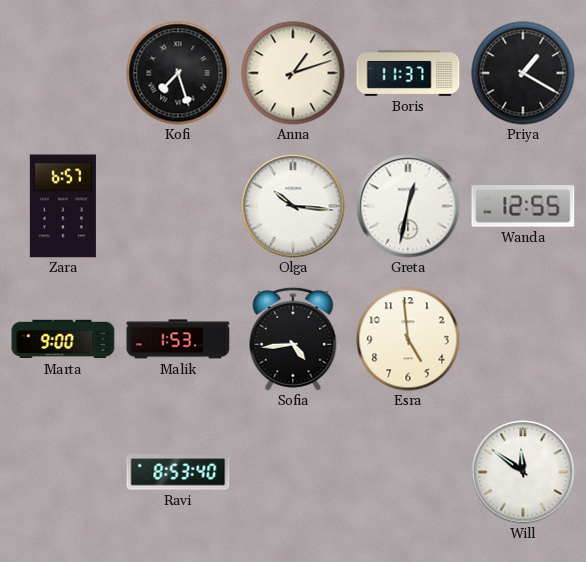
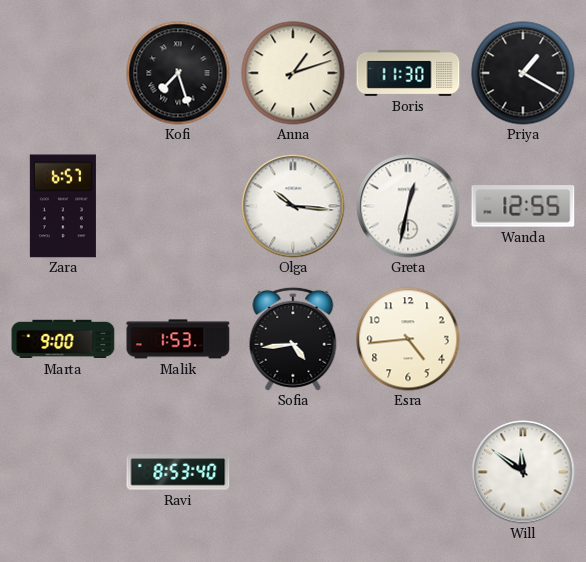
Boris: 11:37 -> 11:30
Esra: 4:59 -> 4:44
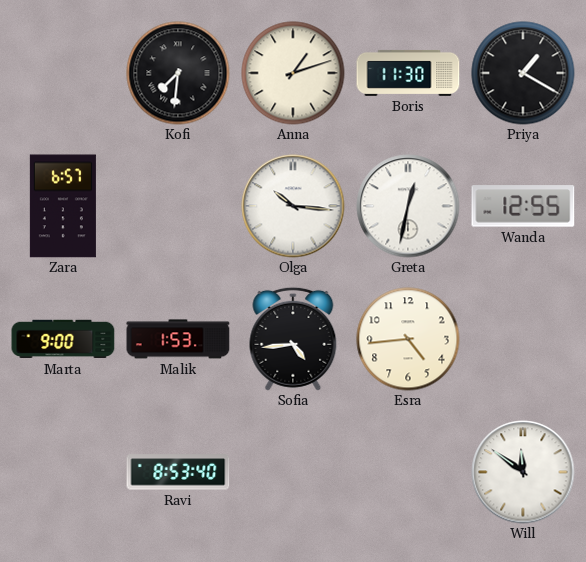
Kofi: 7:27 -> 7:31
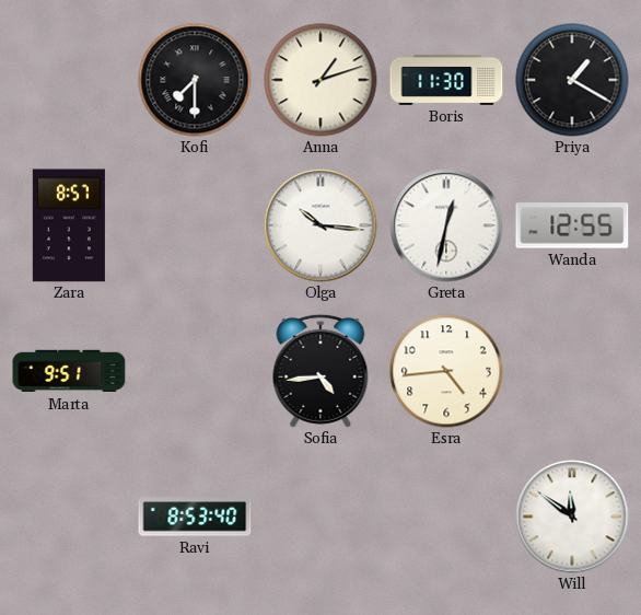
Kofi: 7:31 -> 7:30
Zara: 6:57 -> 8:57
Marta: 9:00 -> 9:51
Malik: 1:53 -> none
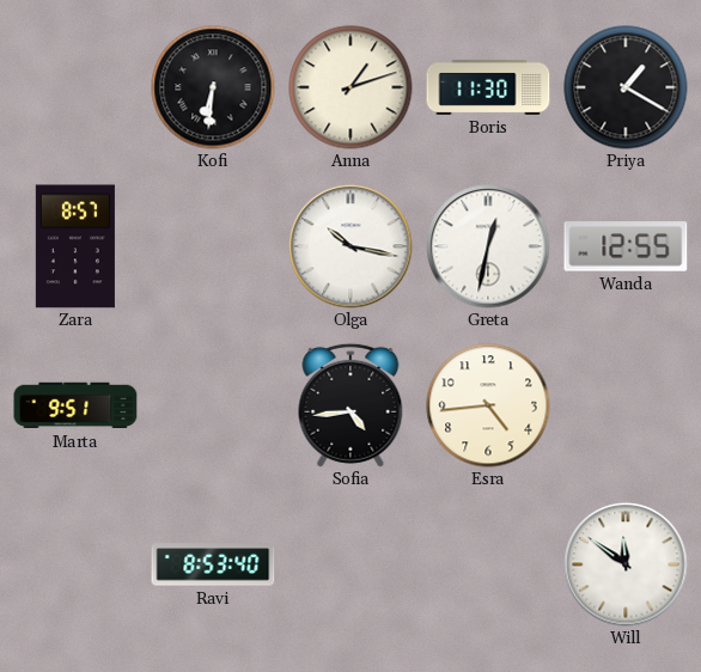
Kofi: 7:30 -> 6:31
Olga: 10:16 -> 10:17
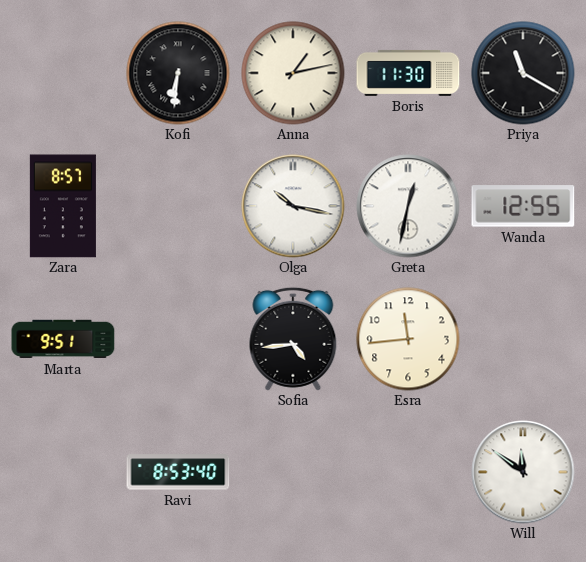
Anna: 1:12 -> 1:13
Priya: 1:20 -> 11:20
Esra: 4:44 -> 11:44
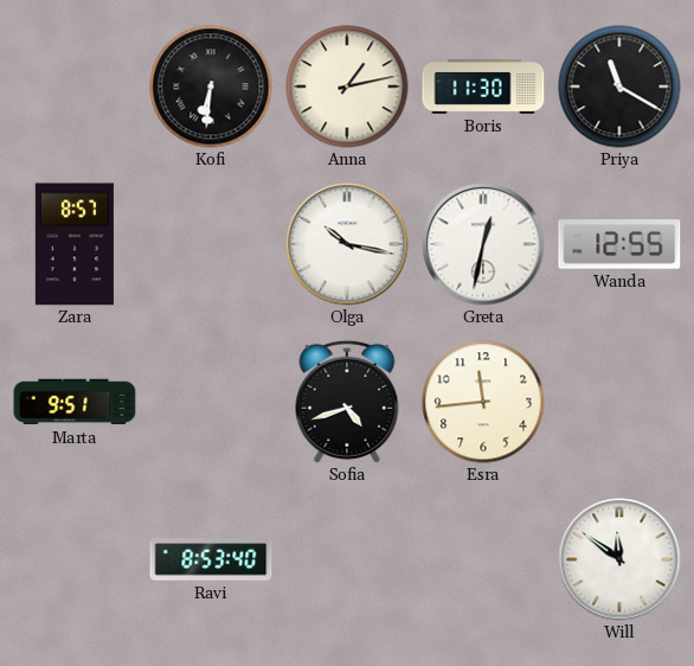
Sofia: 4:44 -> 4:42
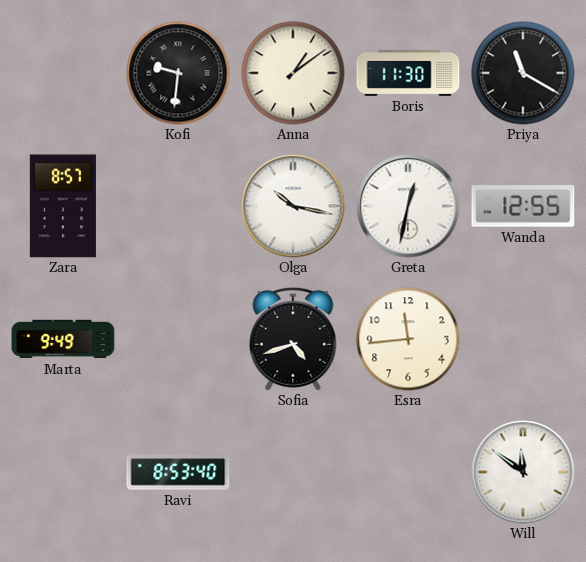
Kofi: 6:31 -> 9:31
Anna: 1:13 -> 1:09
Marta: 9:51 -> 9:49
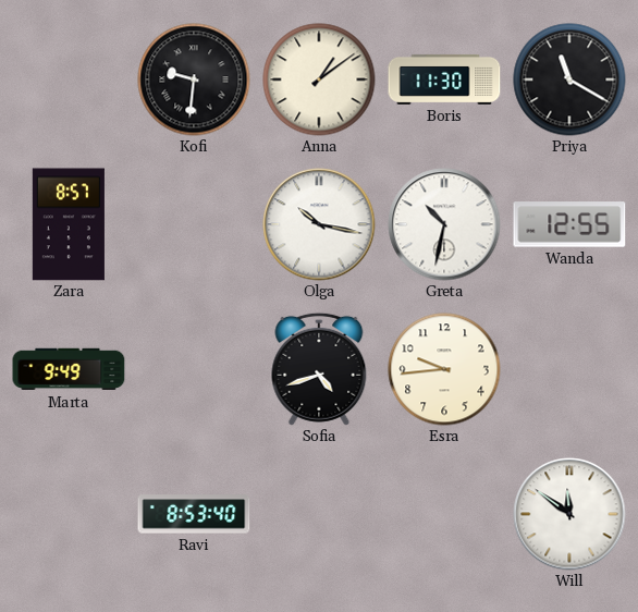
Greta: 12:32 -> 10:32
Esra: 11:44 -> 9:44
